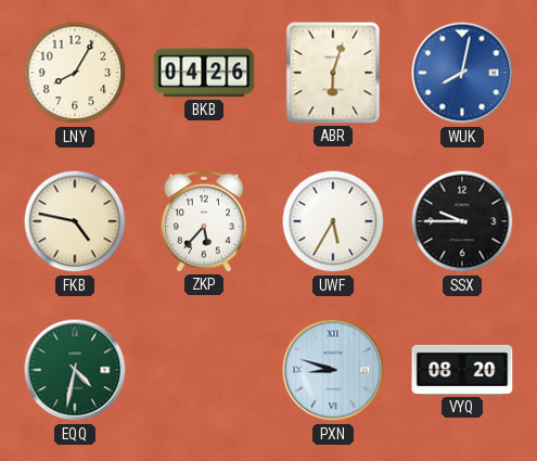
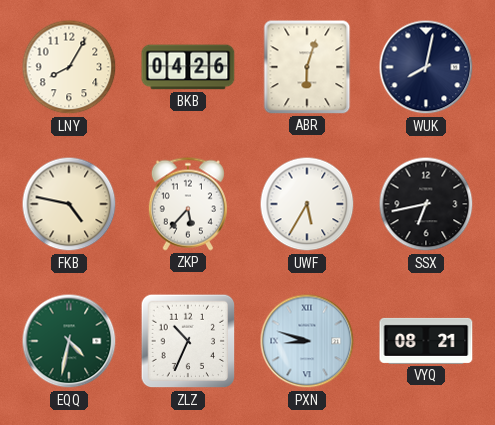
WUK dial: blue -> navy
SSX: 9:45 -> 6:43
ZLZ: none -> 10:34
VYQ: 08:20 -> 08:21
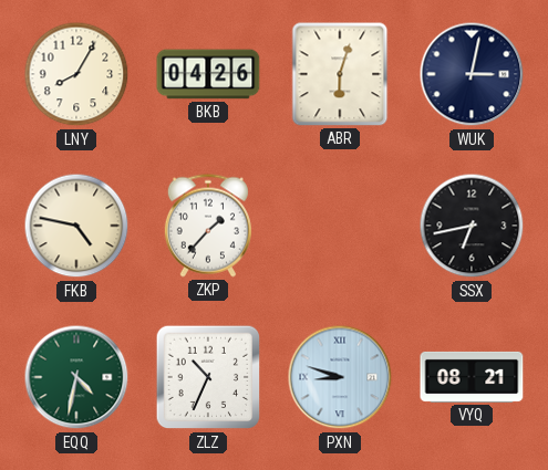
WUK: 8:02 -> 3:02
ZKP: 5:37 -> 1:37
UWF: 5:35 -> none
